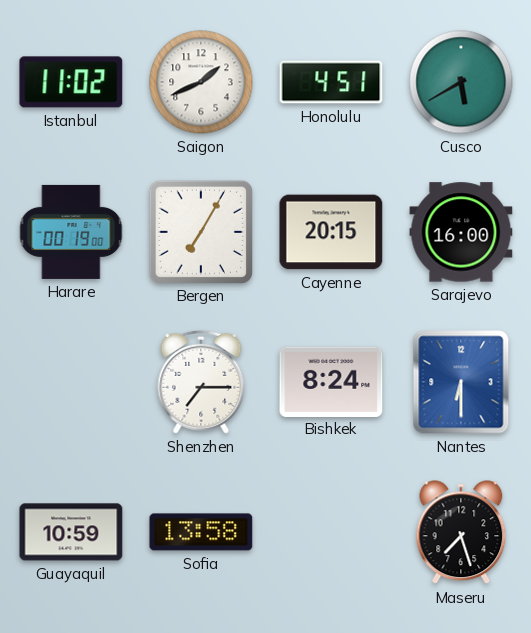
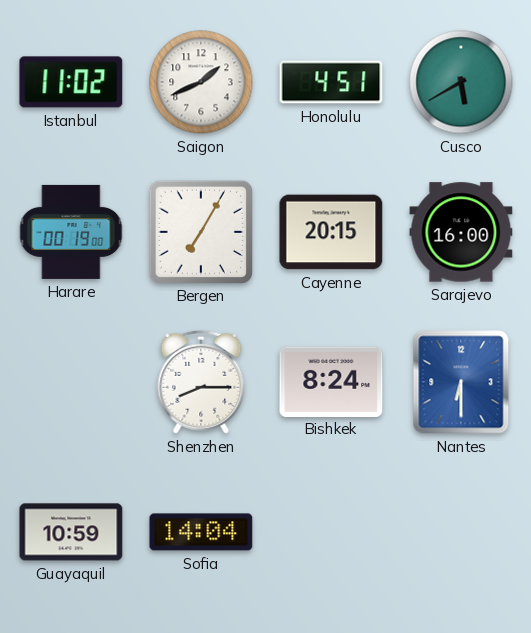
Shenzhen: 7:15 -> 8:15
Sofia: 13:58 -> 14:04
Maseru: 7:27 -> none
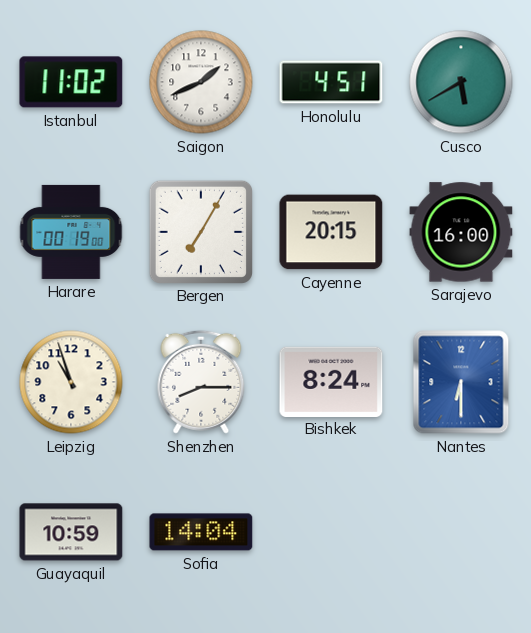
Leipzig: none -> 10:57
